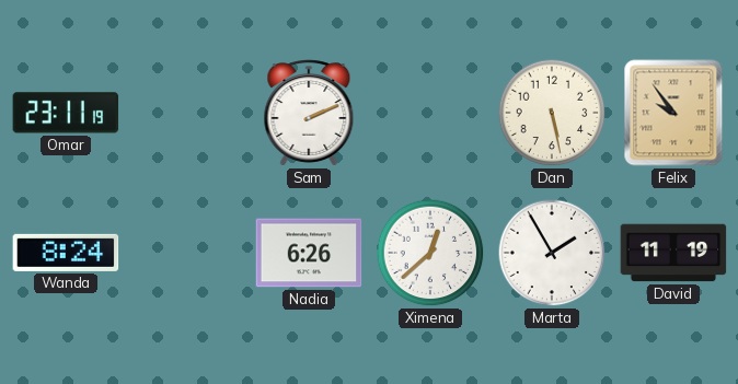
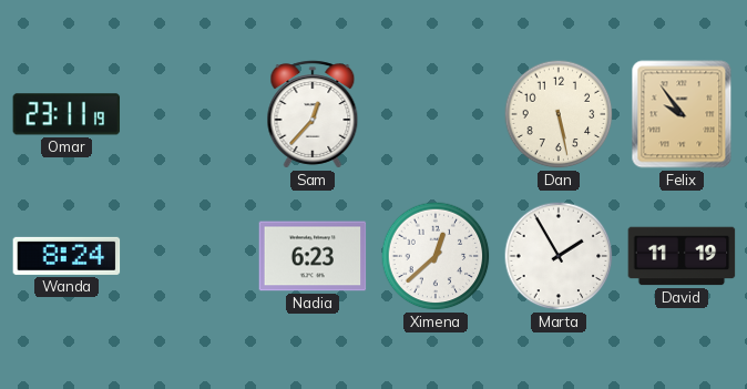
Sam: 2:11 -> 12:37
Nadia: 6:26 -> 6:23
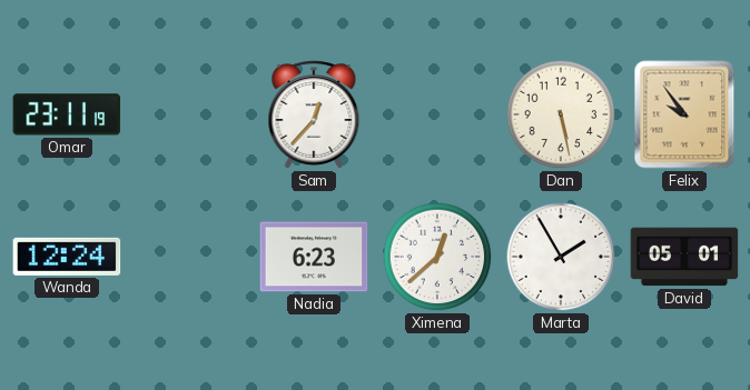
Wanda: 8:24 -> 12:24
David: 11:19 -> 05:01
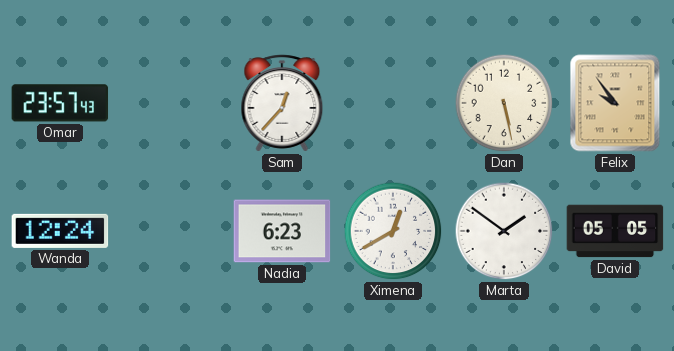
Omar: 23:11 -> 23:57
Ximena: 12:38 -> 12:40
Marta: 1:55 -> 1:51
David: 05:01 -> 05:05
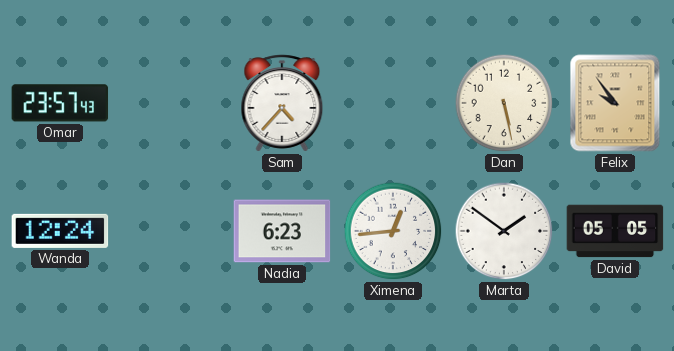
Sam: 12:37 -> 4:37
Ximena: 12:40 -> 12:44
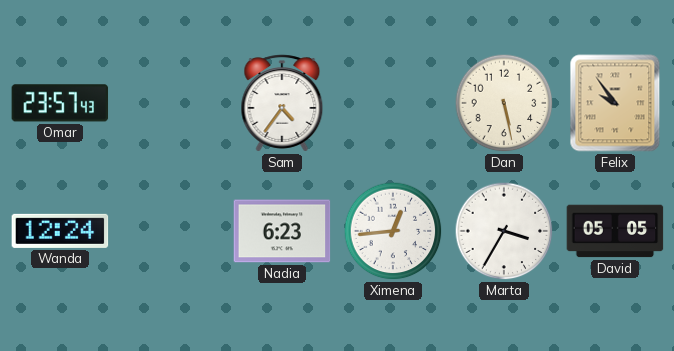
Sam: 4:37 -> 4:36
Marta: 1:51 -> 3:35
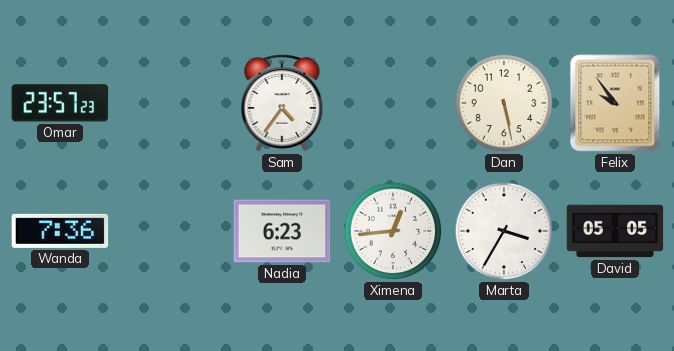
Omar: 23:57:43 -> 23:57:23
Wanda: 12:24 -> 7:36
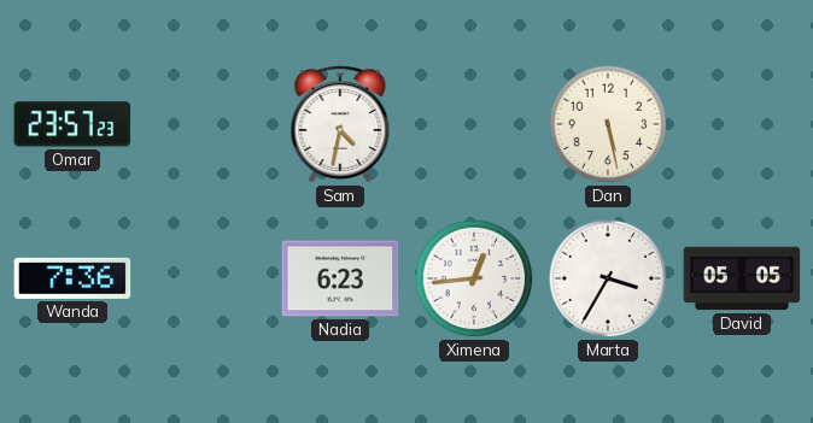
Sam: 4:36 -> 4:32
Felix: 9:54 -> none
